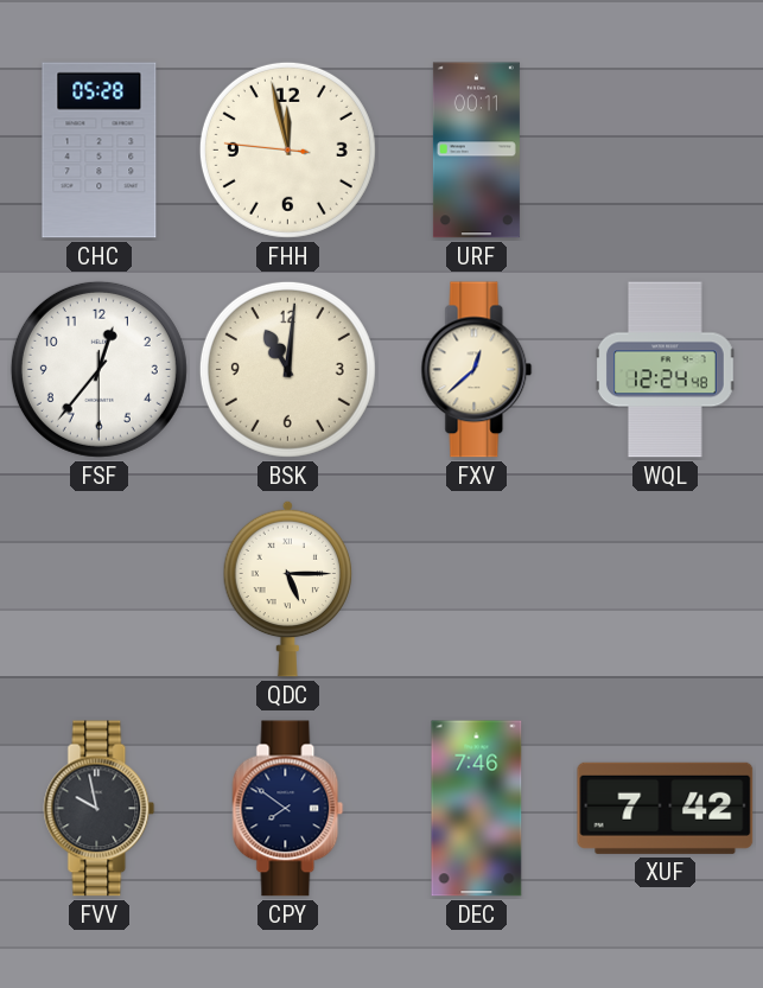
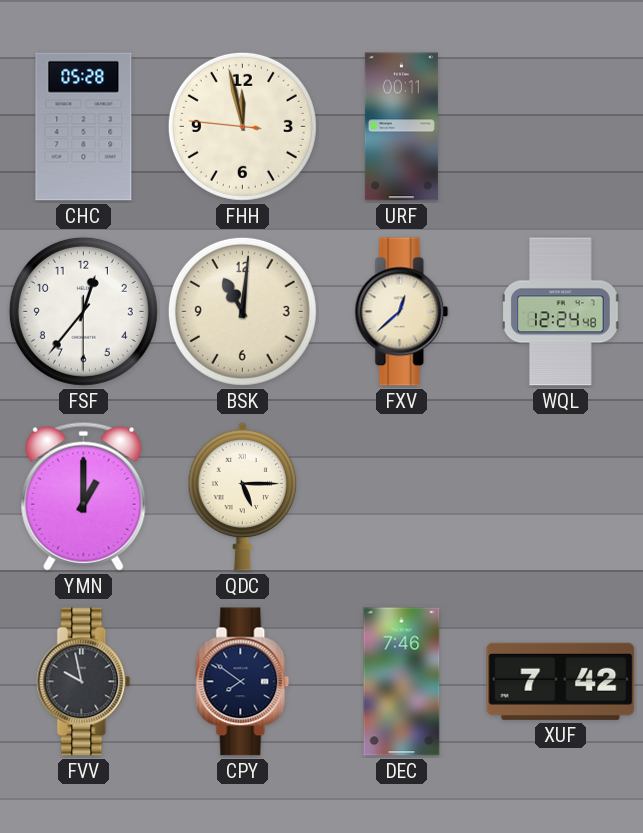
YMN: none -> 1:00
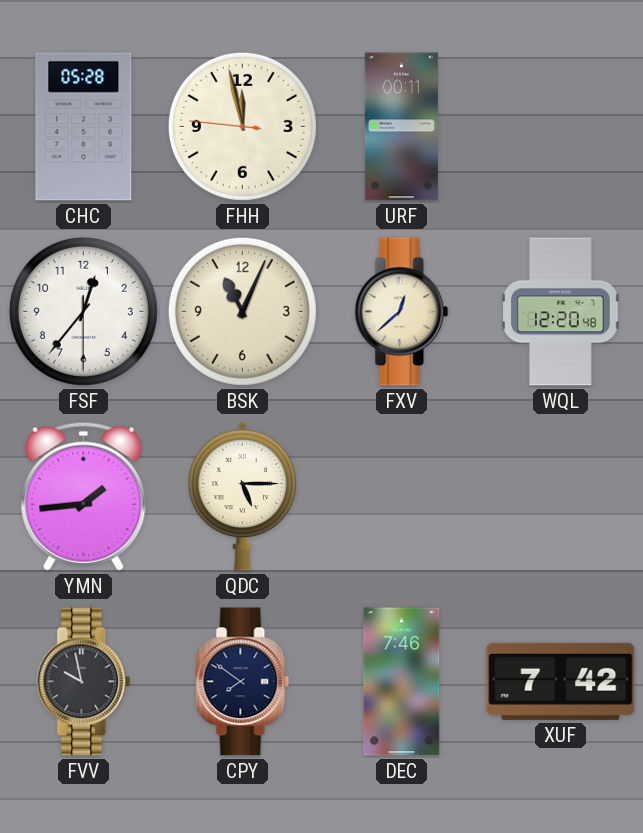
BSK: 11:01 -> 11:04
WQL: 12:24 -> 12:20
YMN: 1:00 -> 1:44
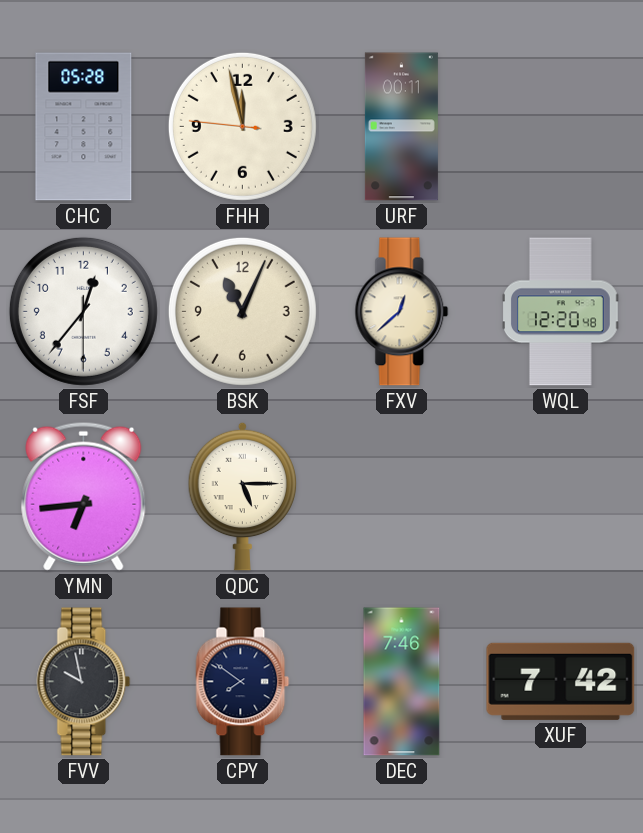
YMN: 1:44 -> 6:44
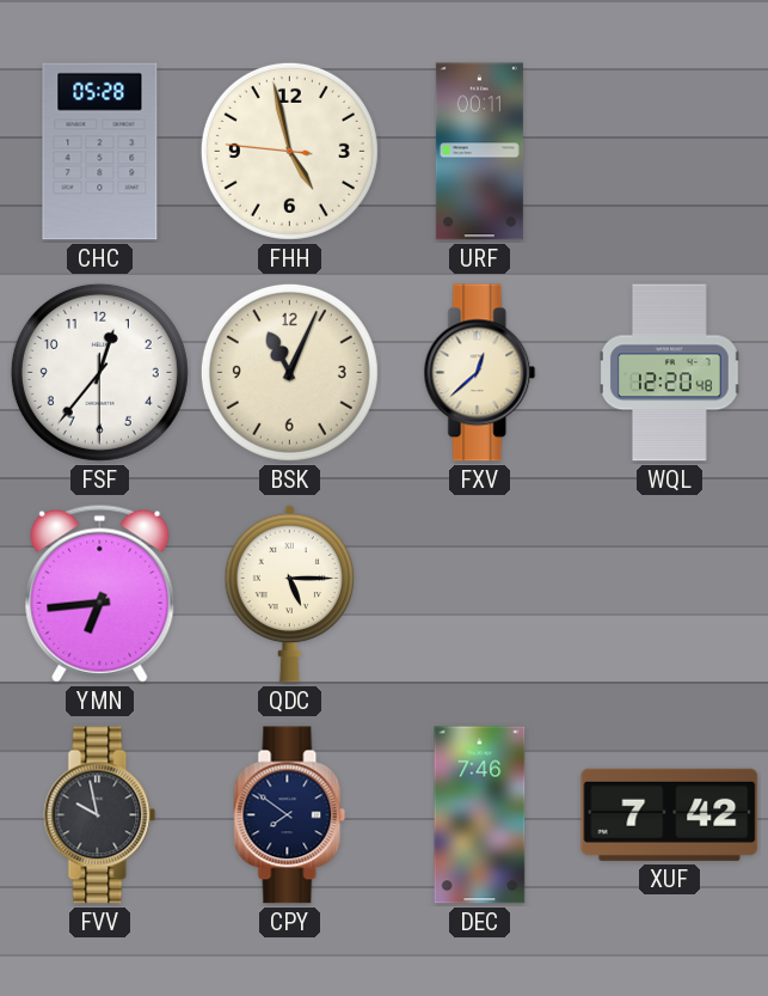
FHH: 11:57 -> 4:57
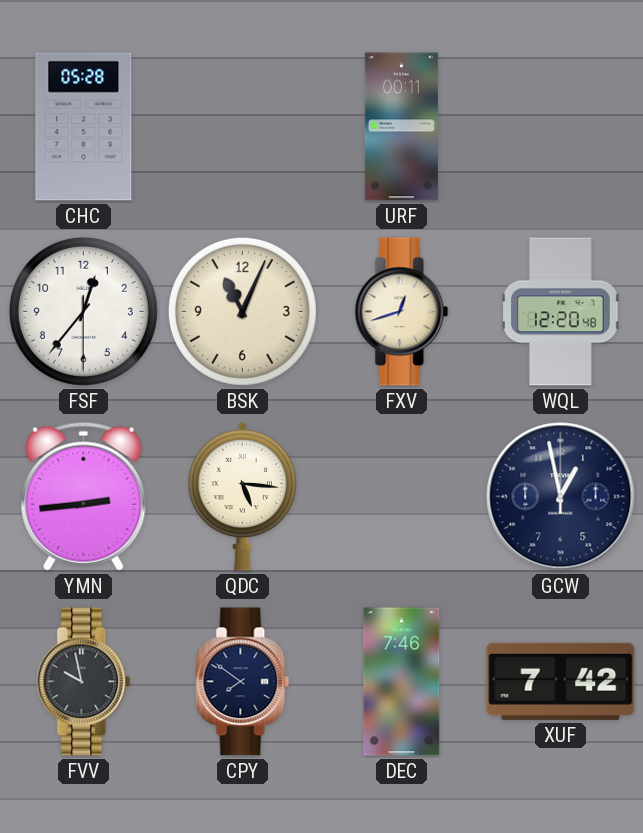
FHH: 4:57 -> none
FXV: 12:38 -> 12:42
YMN: 6:44 -> 2:44
QDC: 5:15 -> 5:16
GCW: none -> 12:58
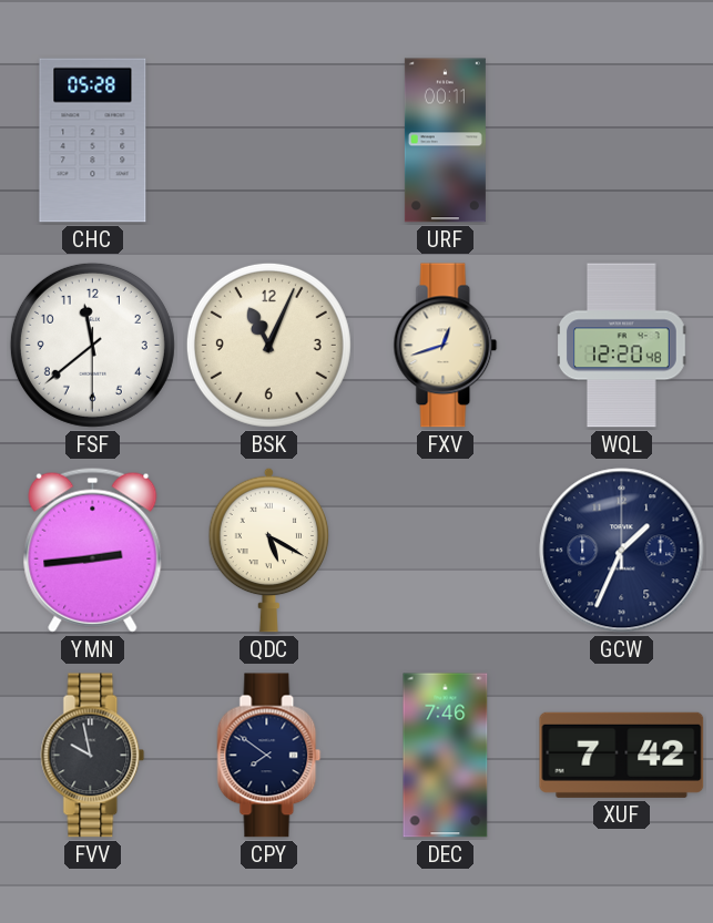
FSF: 12:36 -> 11:38
QDC: 5:16 -> 5:20
GCW: 12:58 -> 1:34
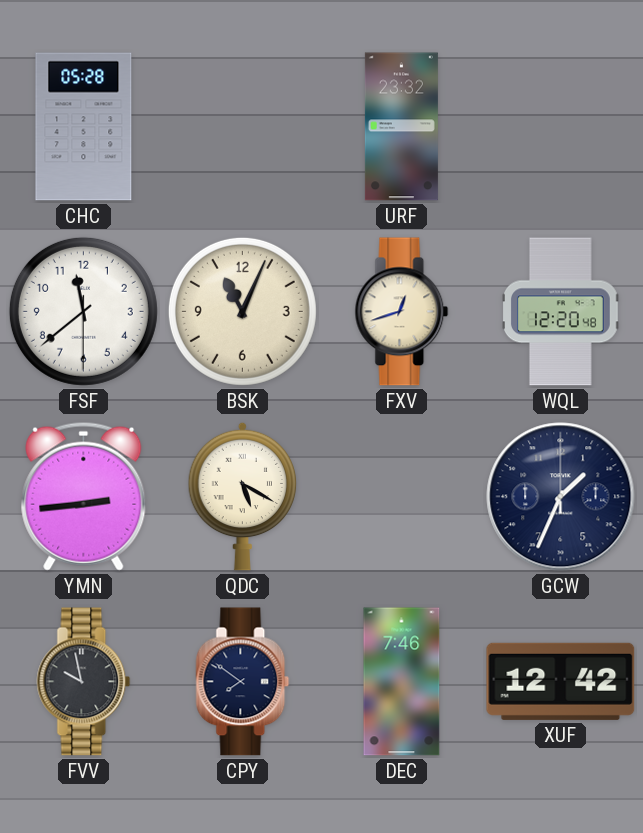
URF: 00:11 -> 23:32
XUF: 7:42 -> 12:42
